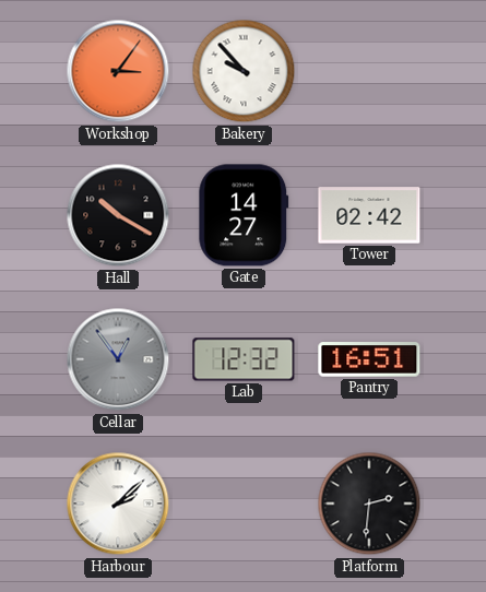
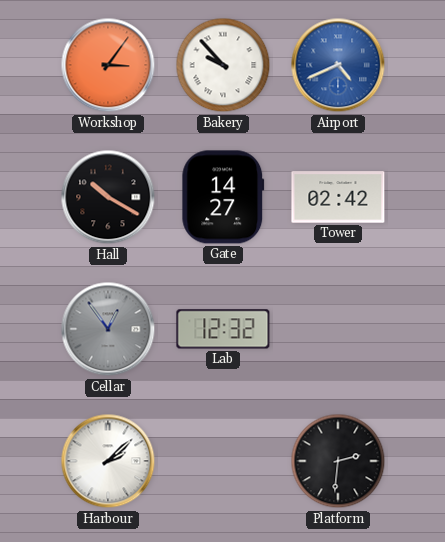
Airport: none -> 4:41
Pantry: 16:51 -> none
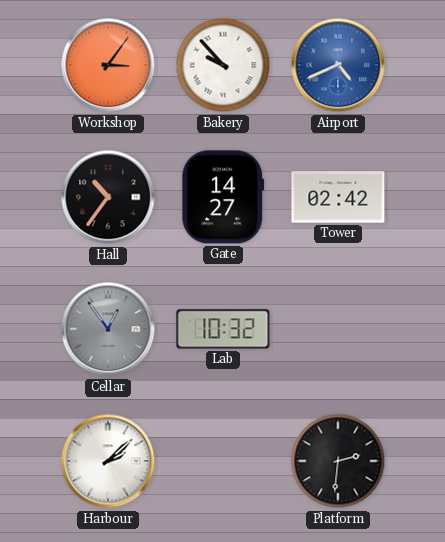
Hall: 10:20 -> 10:36
Lab: 12:32 -> 10:32
